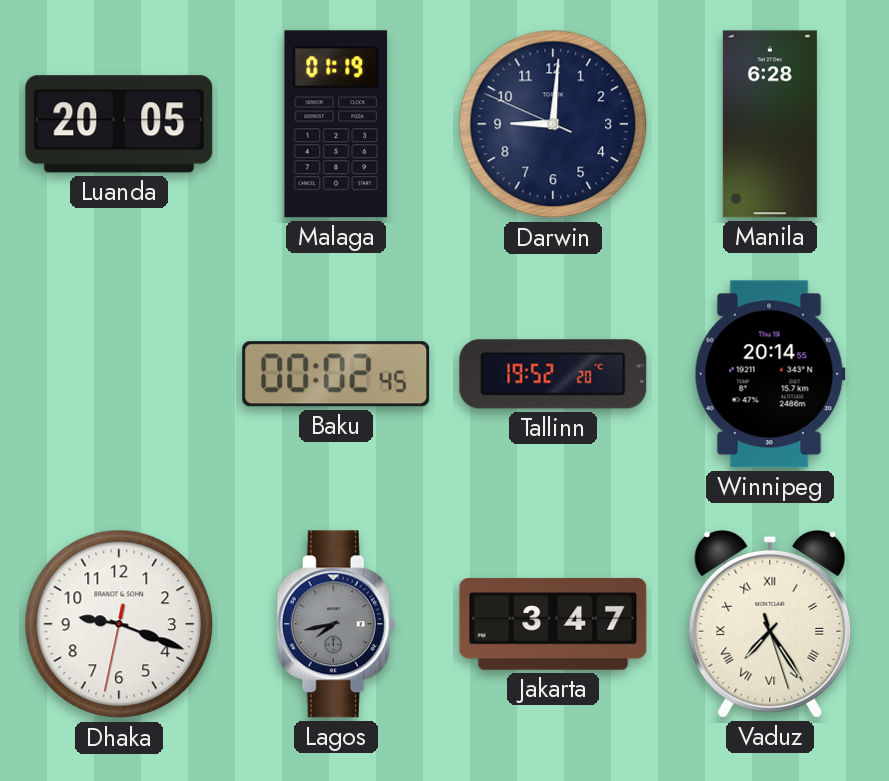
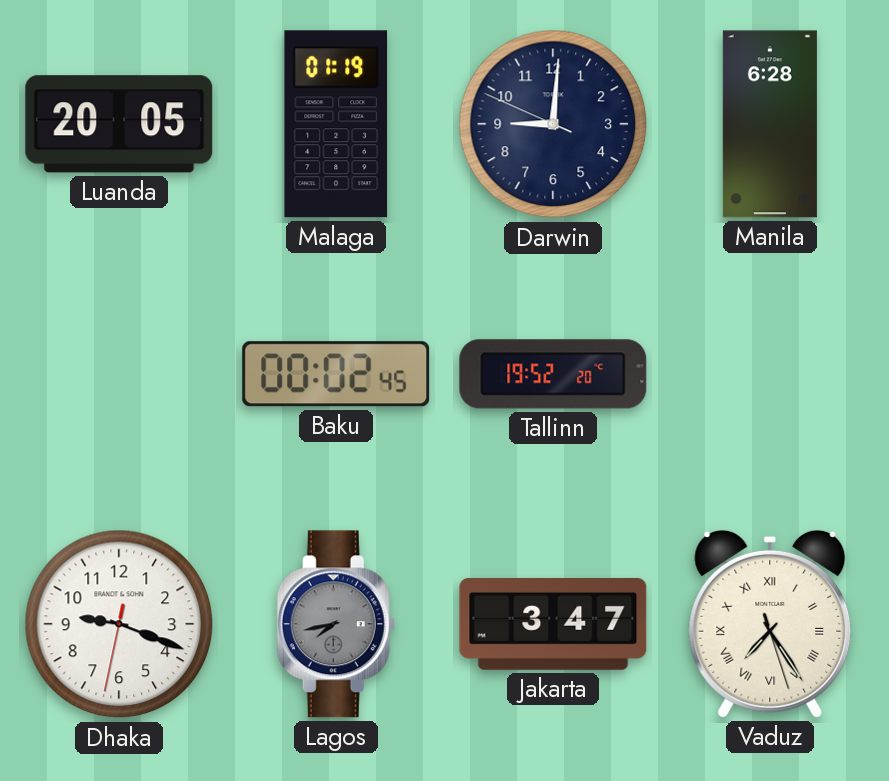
Winnipeg: 20:14 -> none
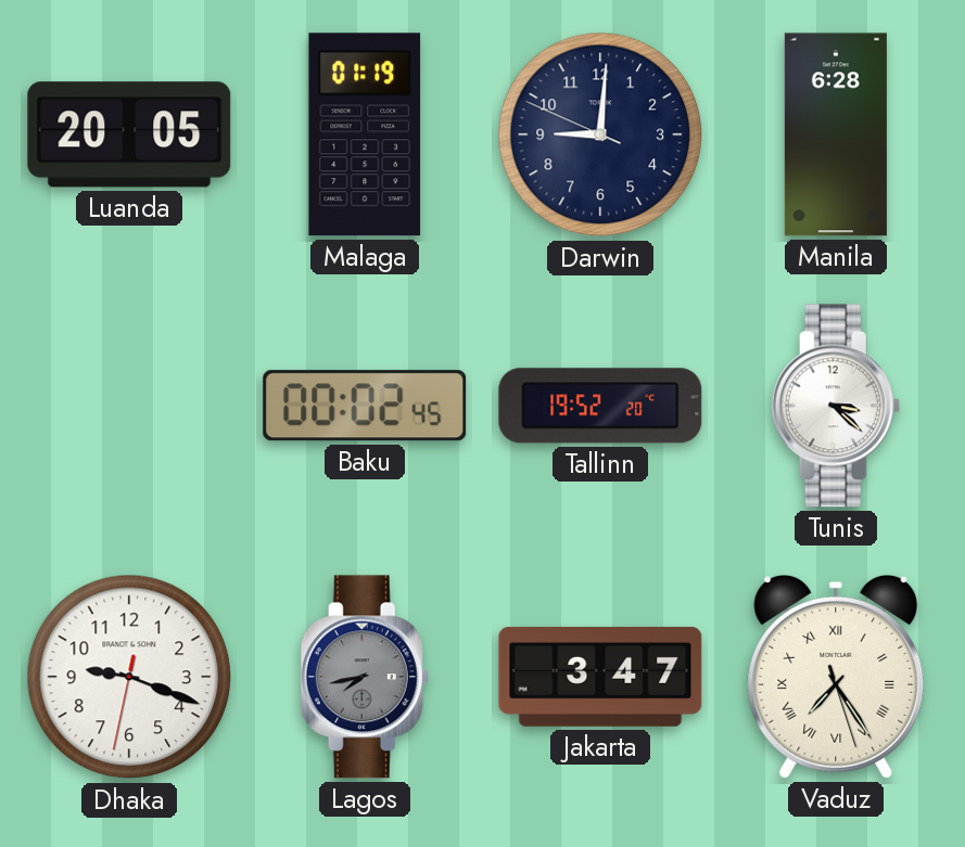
Tunis: none -> 3:22
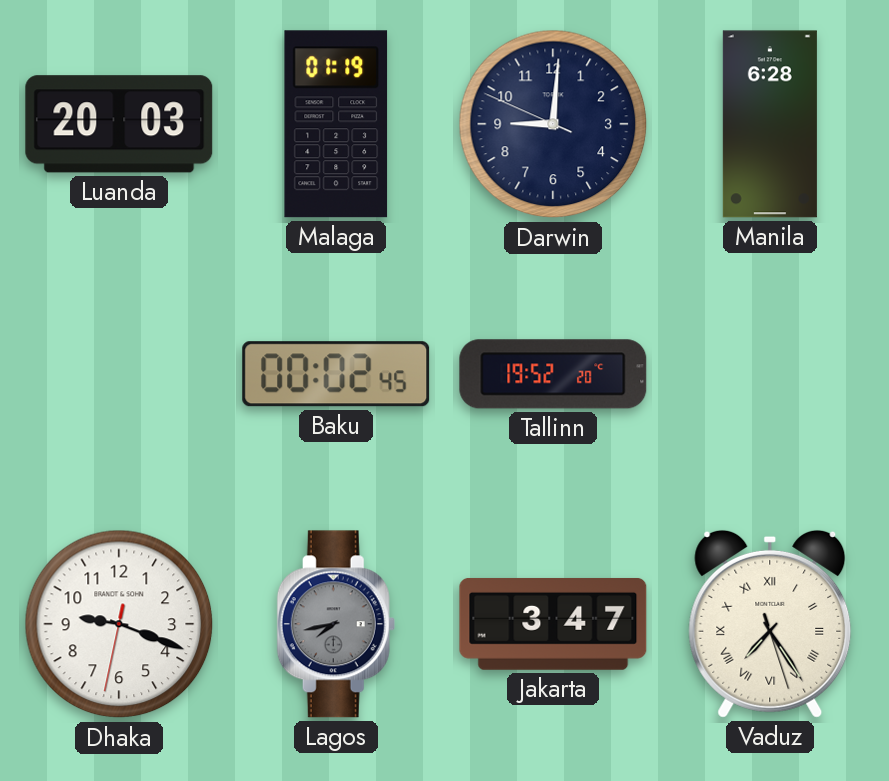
Luanda: 20:05 -> 20:03
Tunis: 3:22 -> none
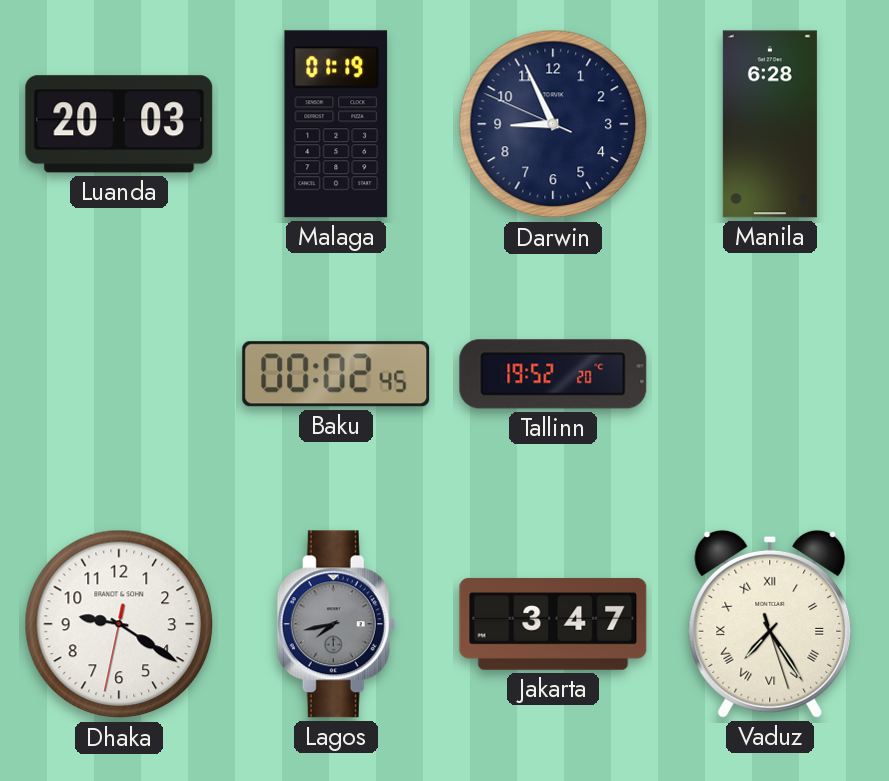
Darwin: 9:00 -> 8:55
Dhaka: 9:18 -> 9:20
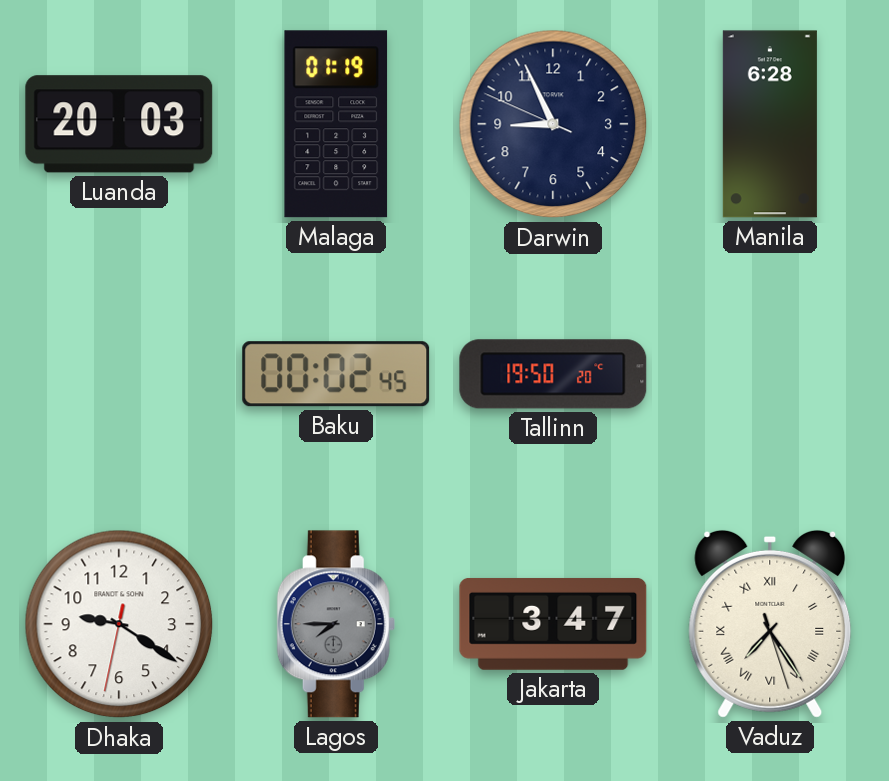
Tallinn: 19:52 -> 19:50
Lagos: 7:43 -> 7:45
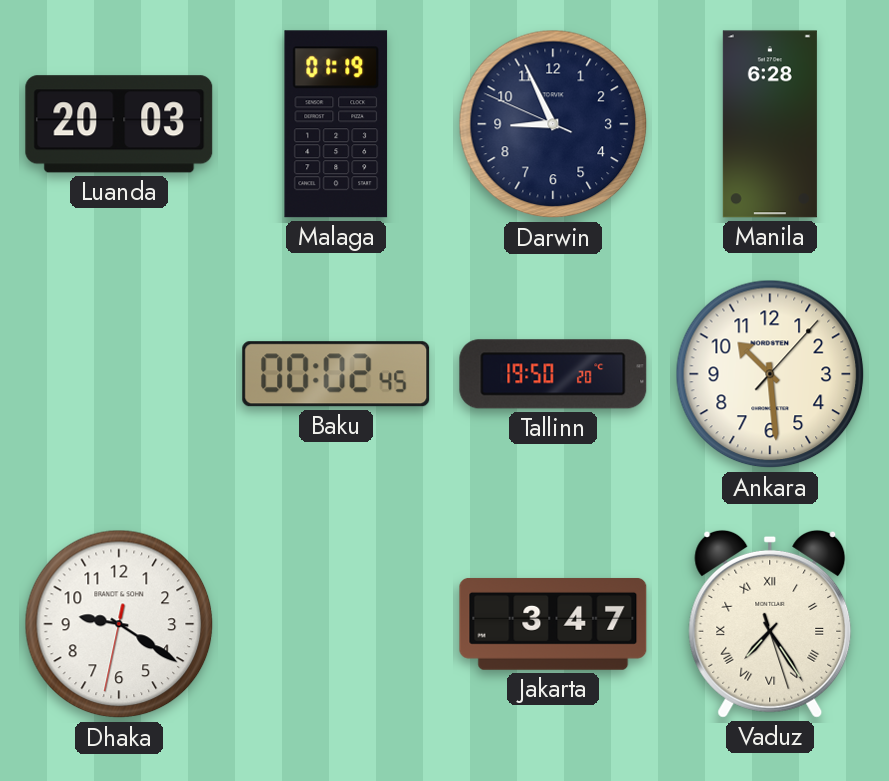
Ankara: none -> 10:29
Lagos: 7:45 -> none
